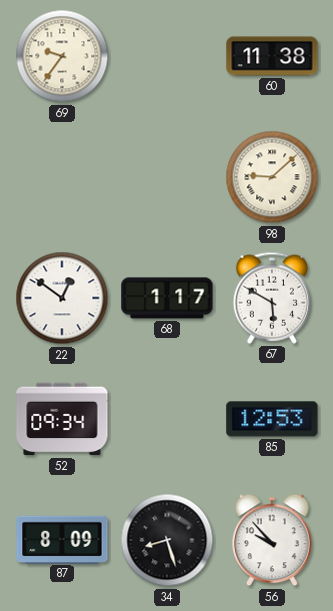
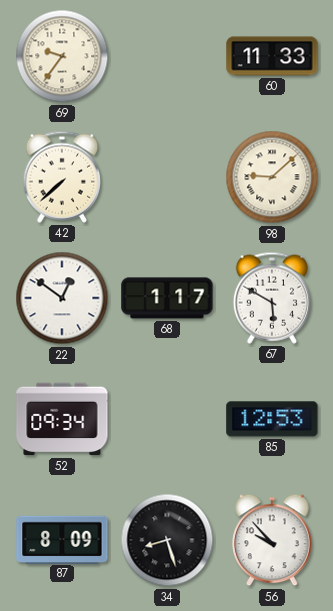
60: 11:38 -> 11:33
42: none -> 7:38
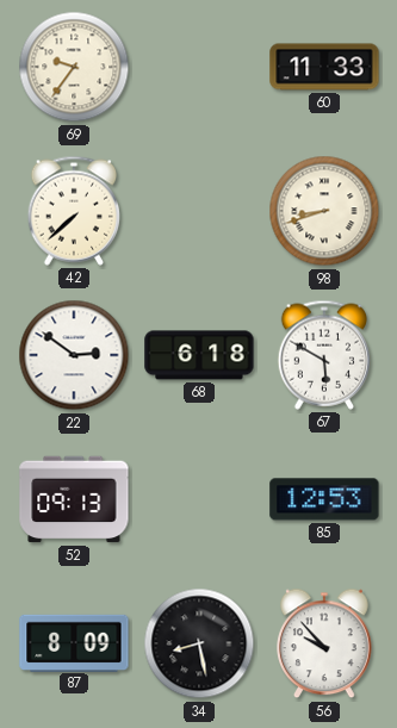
98: 9:08 -> 8:42
22: 12:51 -> 2:51
68: 1:17 -> 6:18
52: 09:34 -> 09:13
34: 8:27 -> 8:28
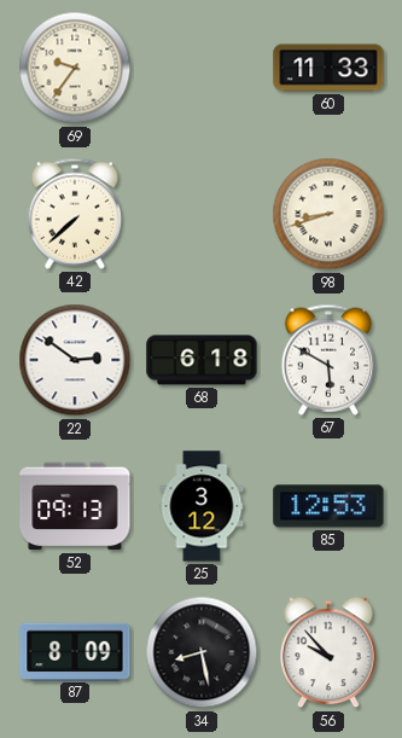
25: none -> 3:12
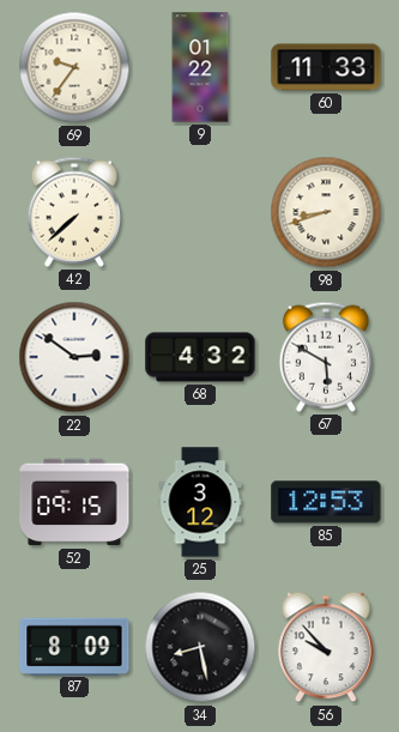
9: none -> 01:22
68: 6:18 -> 4:32
52: 09:13 -> 09:15
